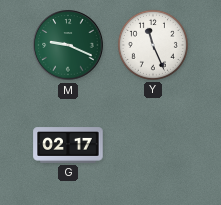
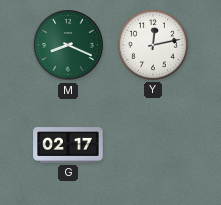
M: 9:19 -> 8:19
Y: 11:26 -> 12:13
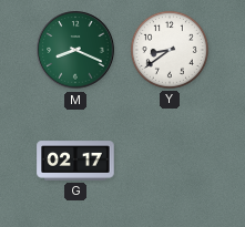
Y: 12:13 -> 8:39
